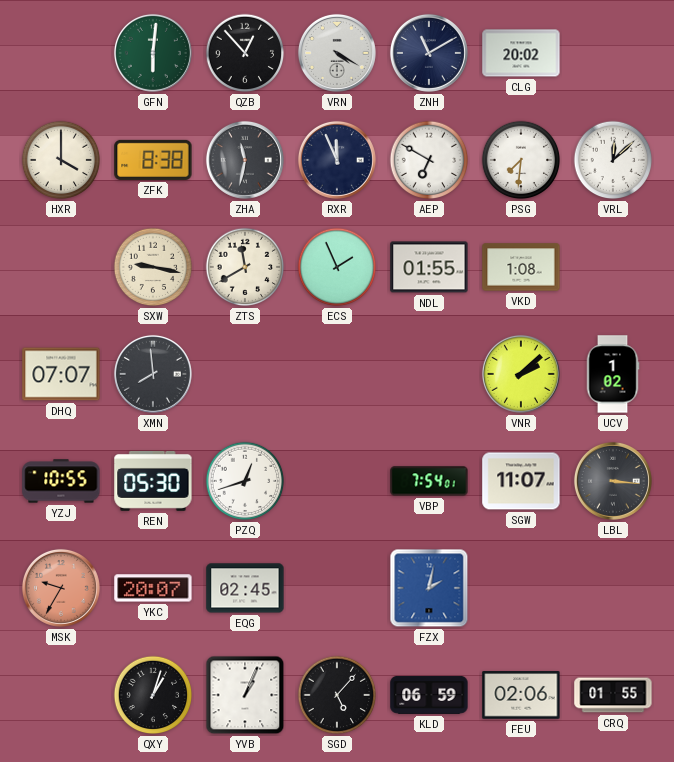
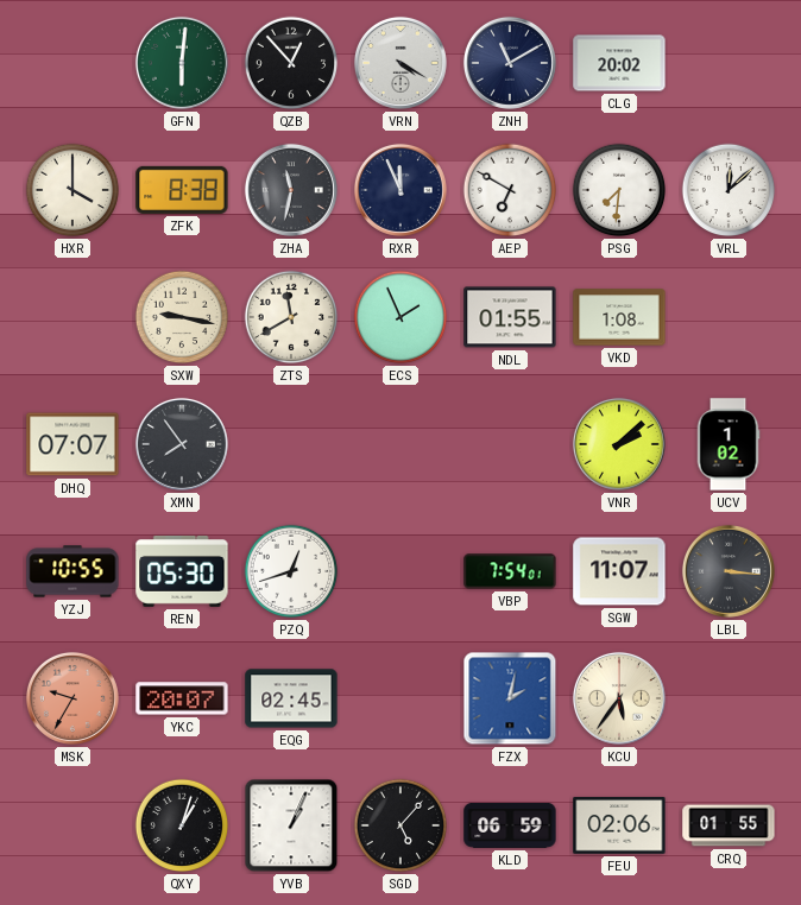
XMN: 7:59 -> 7:54
KCU: none -> 5:36
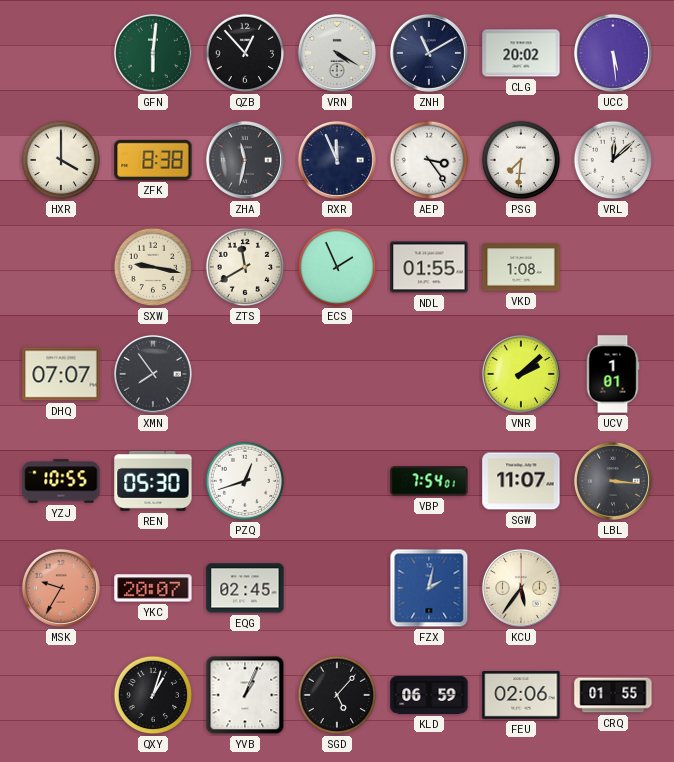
UCC: none -> 5:29
AEP: 6:50 -> 3:24
UCV: 1:02 -> 1:01
